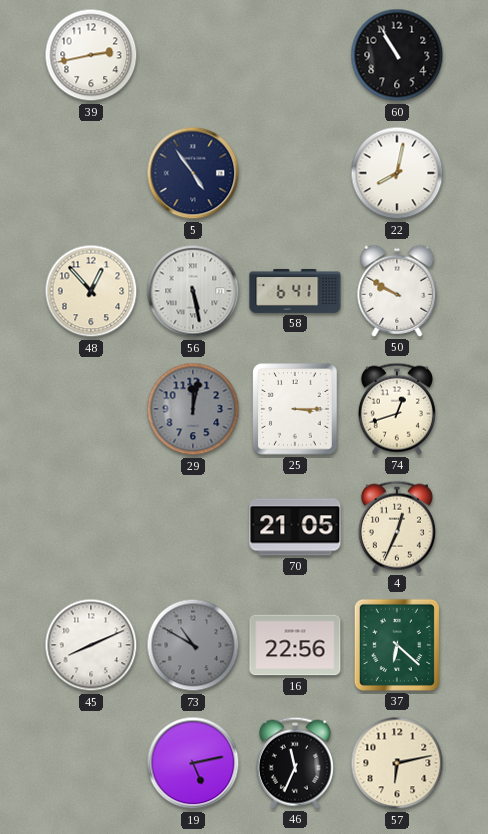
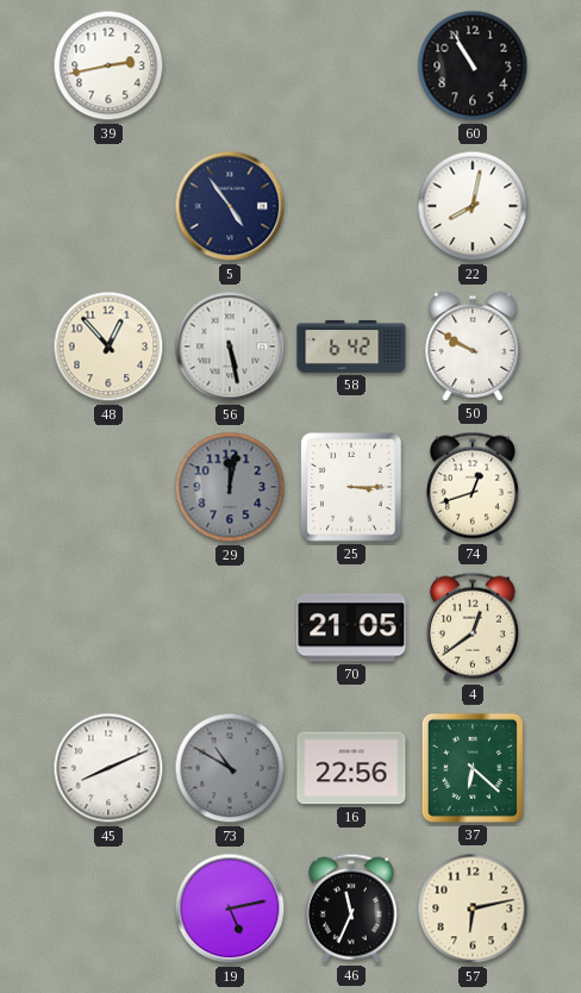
58: 6:41 -> 6:42
4: 12:34 -> 12:39
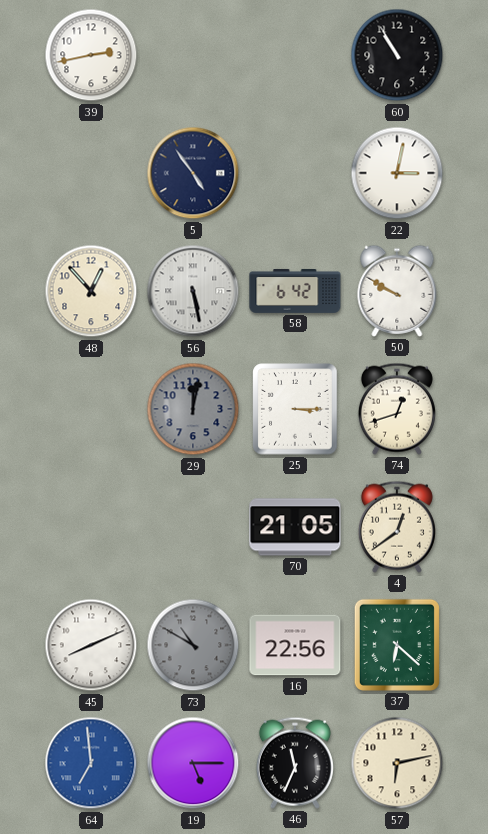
22: 8:02 -> 3:02
64: none -> 6:59
19: 5:13 -> 5:15
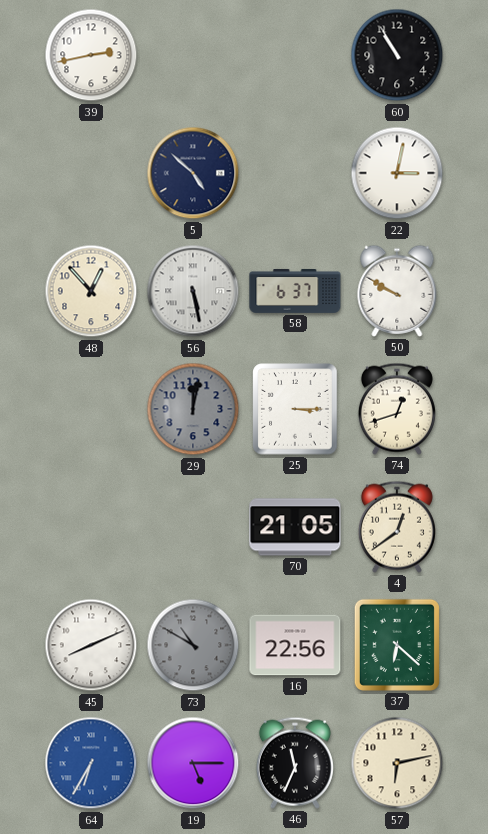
5: 4:54 -> 4:52
58: 6:42 -> 6:37
64: 6:59 -> 6:35
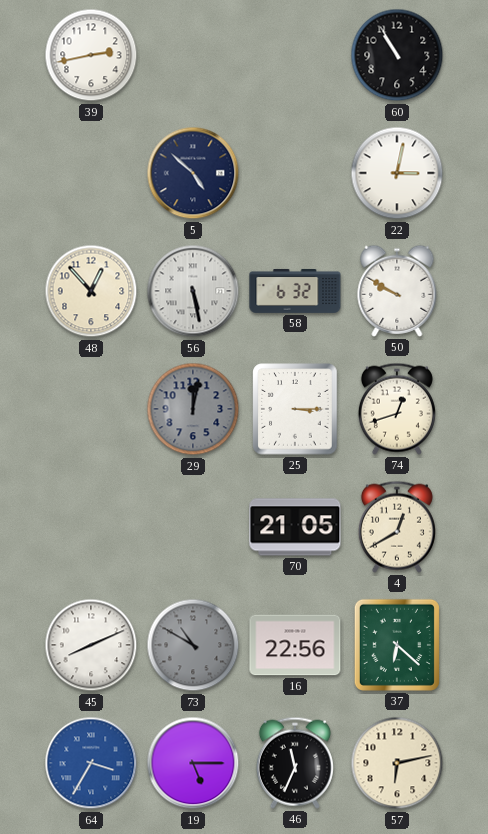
58: 6:37 -> 6:32
4: 12:39 -> 12:40
64: 6:35 -> 3:35
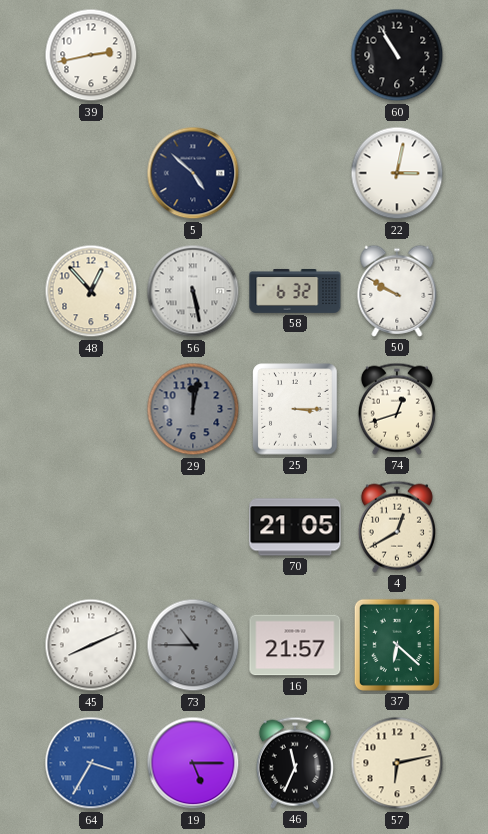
73: 10:50 -> 10:45
16: 22:56 -> 21:57
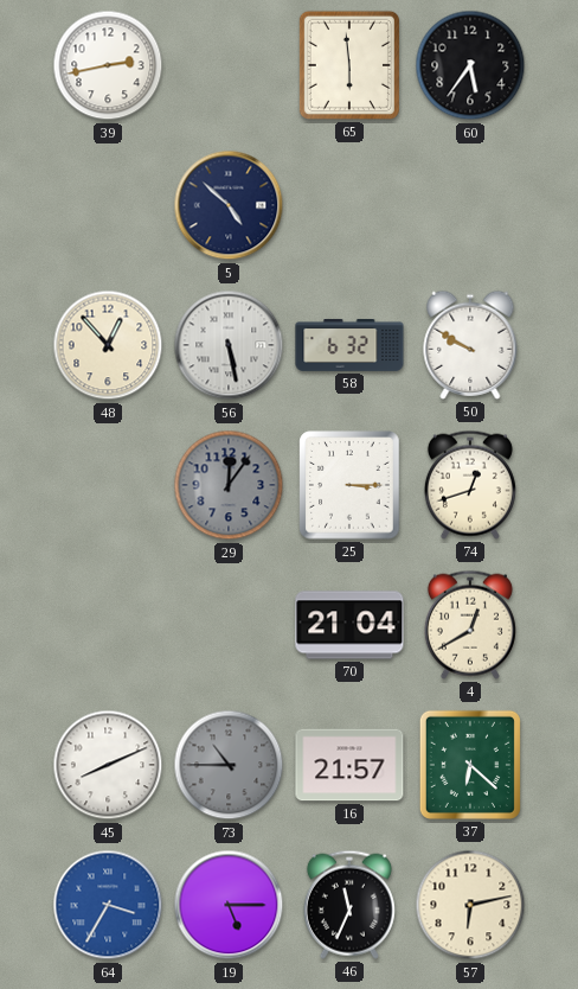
65: none -> 5:59
60: 10:55 -> 5:36
22: 3:02 -> none
29: 12:02 -> 12:06
70: 21:05 -> 21:04
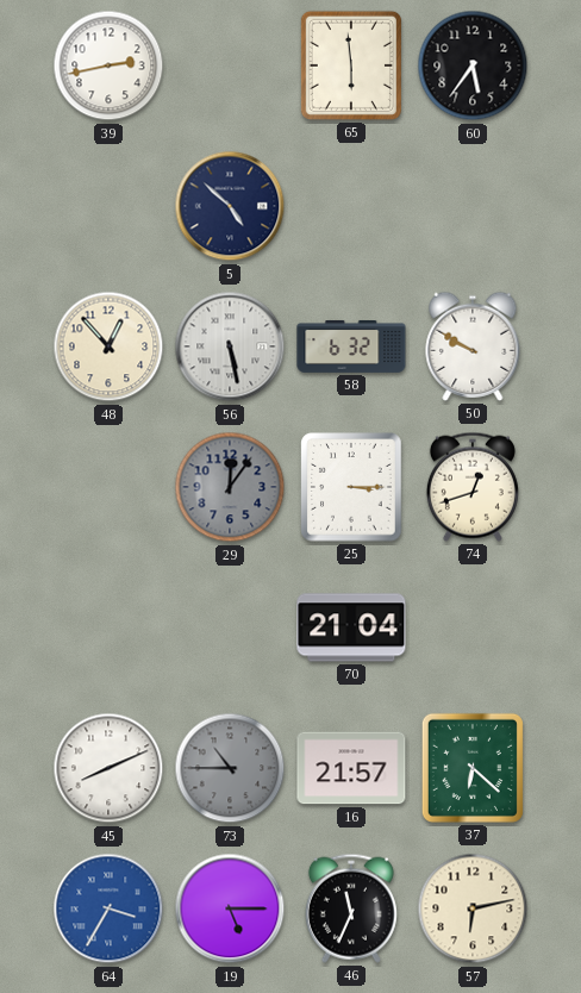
4: 12:40 -> none
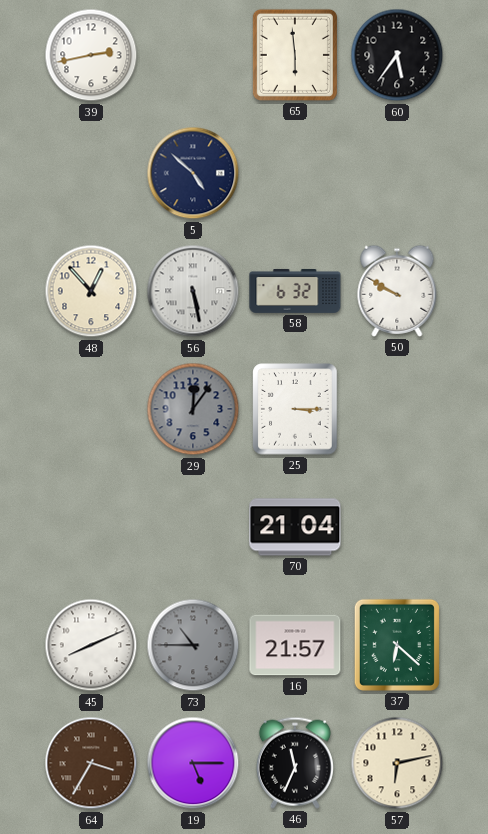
74: 12:42 -> none
64 dial: blue -> brown
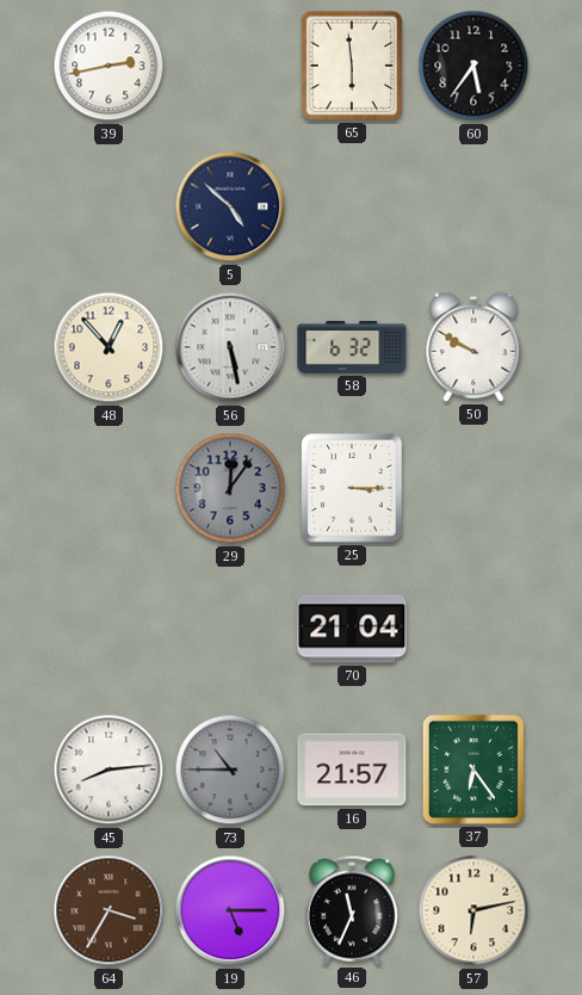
45: 8:11 -> 8:14
37: 6:22 -> 6:24
